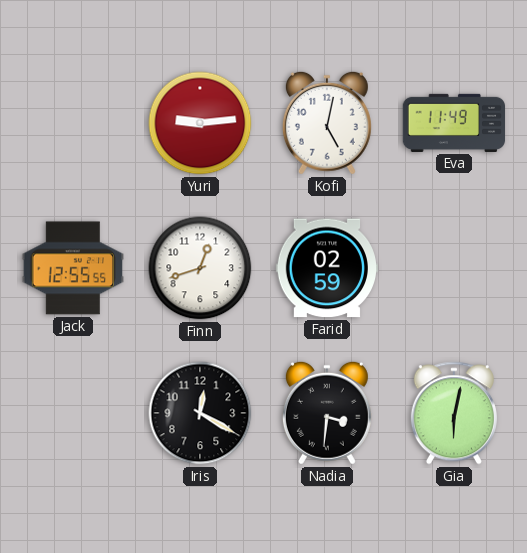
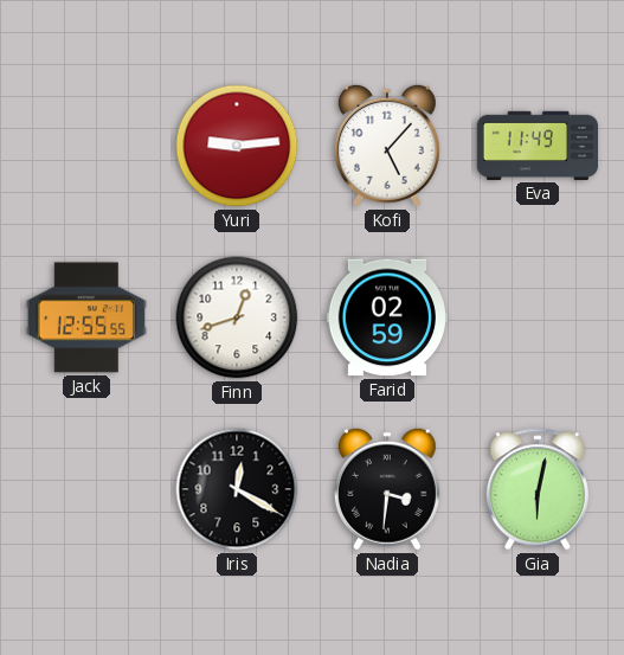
Kofi: 5:02 -> 5:07
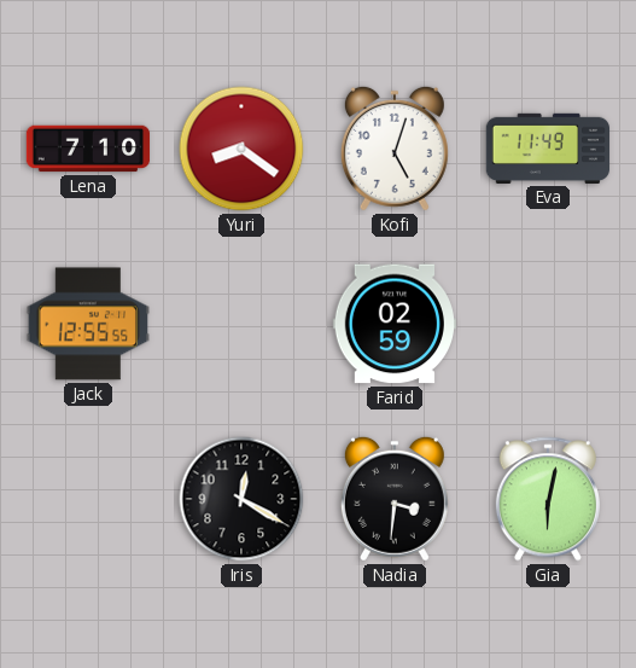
Lena: none -> 7:10
Yuri: 9:14 -> 8:21
Kofi: 5:07 -> 5:03
Finn: 12:42 -> none
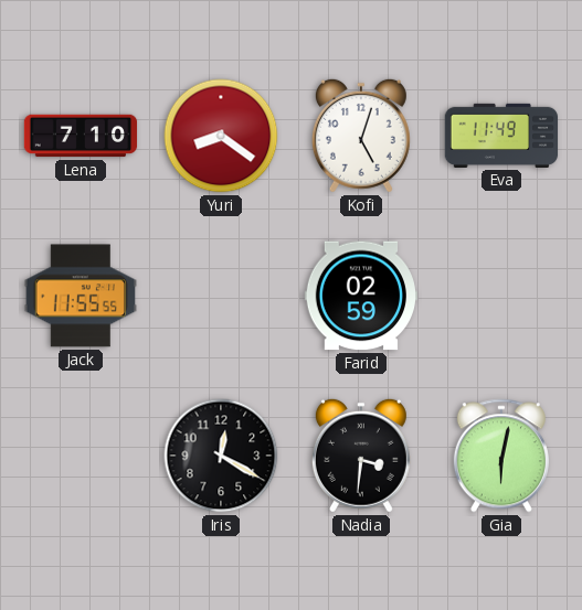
Jack: 12:55 -> 11:55
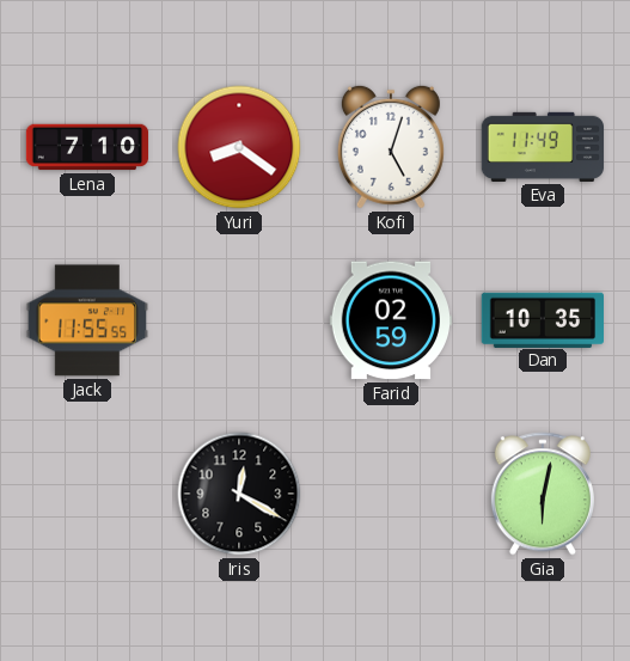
Dan: none -> 10:35
Nadia: 3:31 -> none
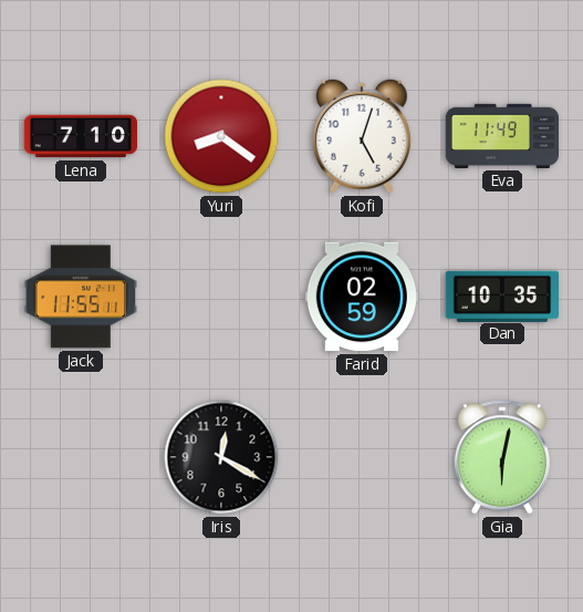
Jack: 11:55:55 -> 11:55:11
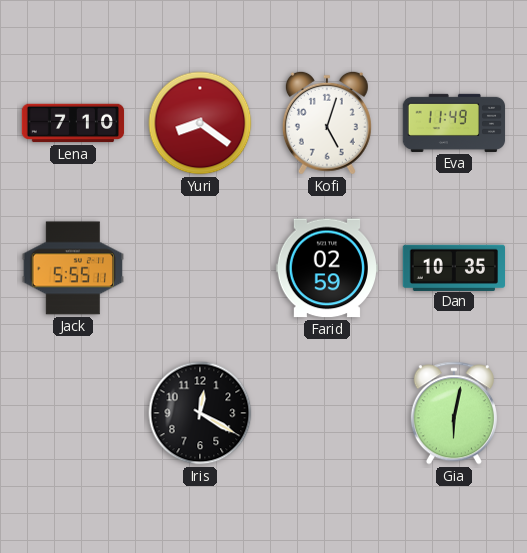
Jack: 11:55 -> 5:55
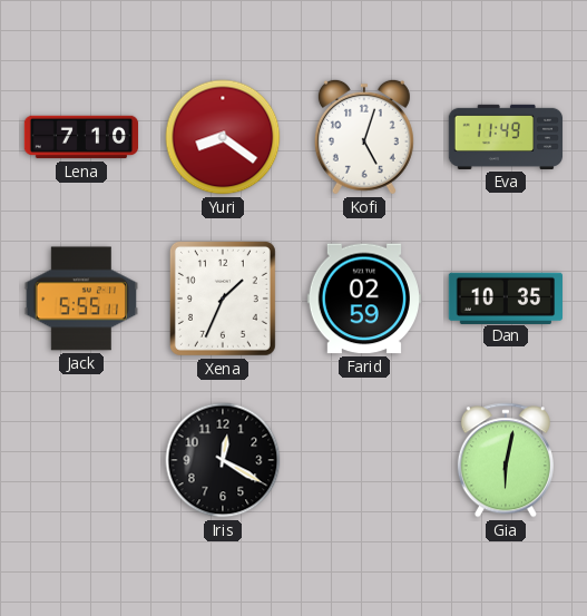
Xena: none -> 1:34
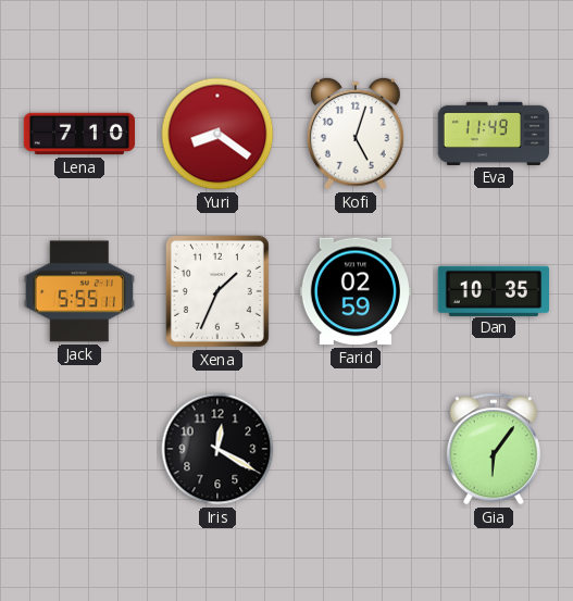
Gia: 6:02 -> 6:06
